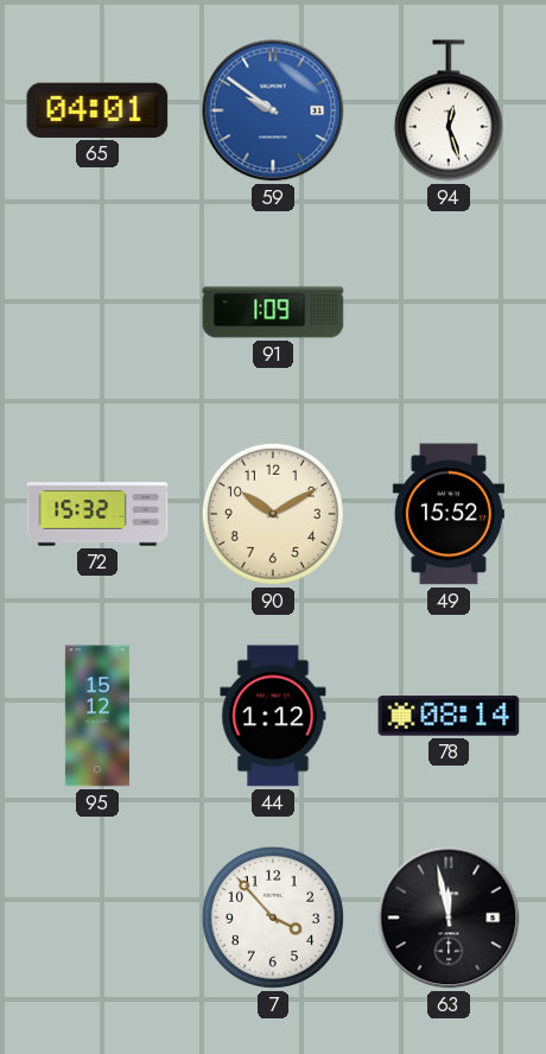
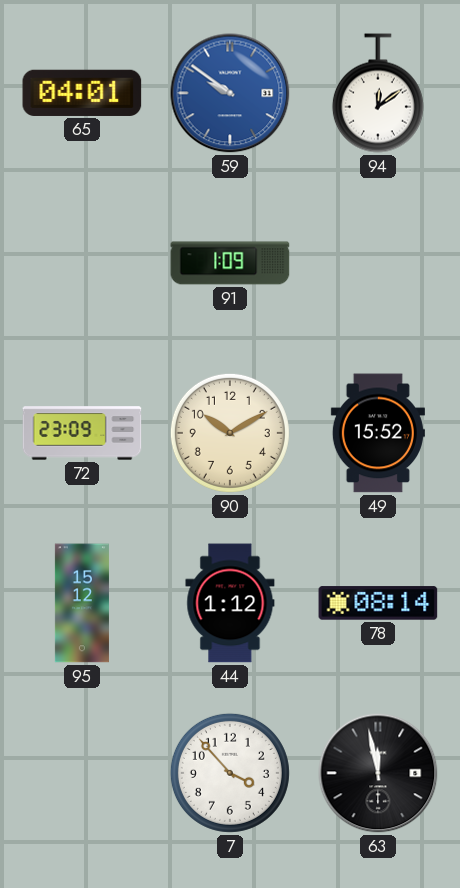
94: 12:27 -> 12:09
72: 15:32 -> 23:09
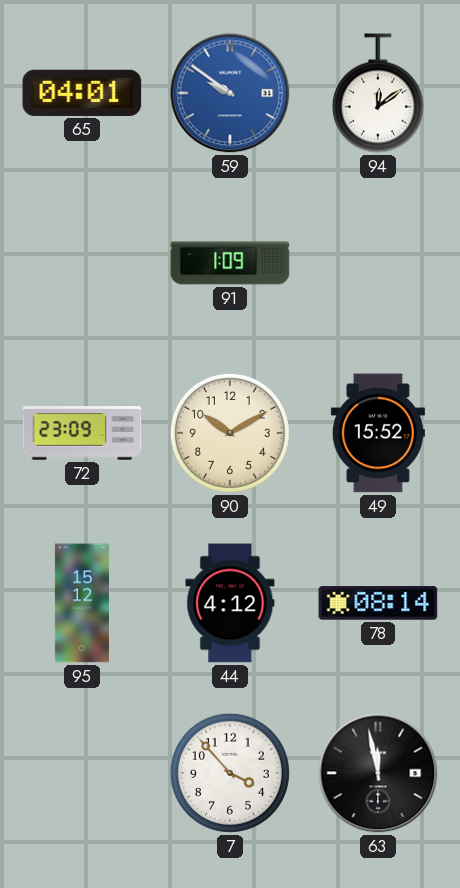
44: 1:12 -> 4:12
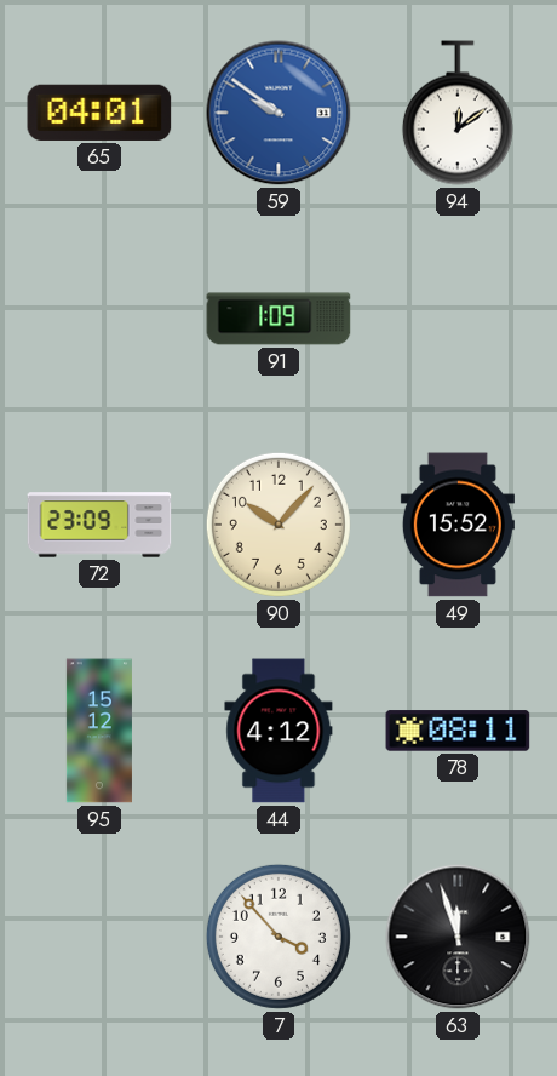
90: 10:10 -> 10:07
78: 08:14 -> 08:11
63: 11:58 -> 11:57
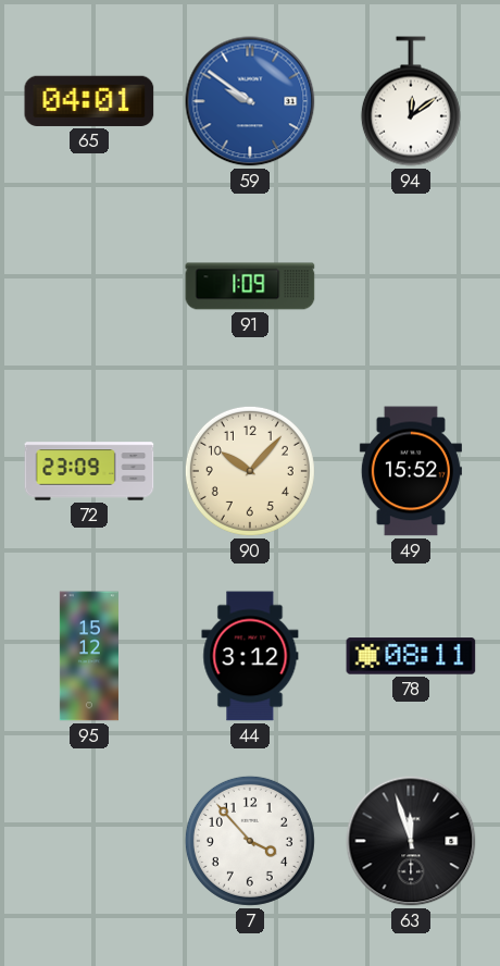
44: 4:12 -> 3:12
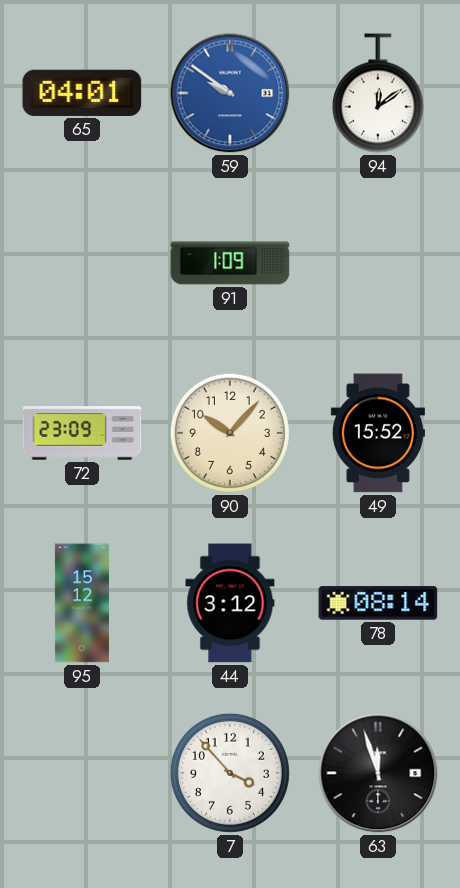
78: 08:11 -> 08:14
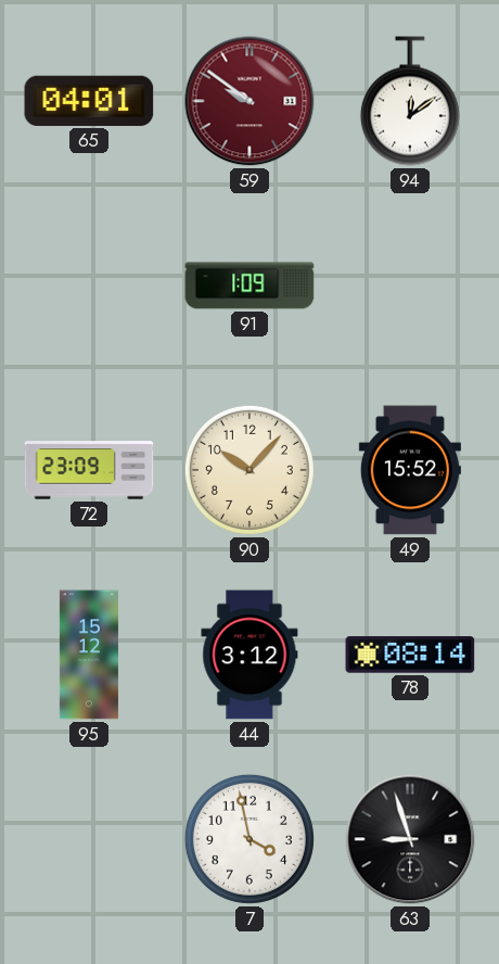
59 dial: blue -> burgundy
7: 3:53 -> 3:58
63: 11:57 -> 8:57
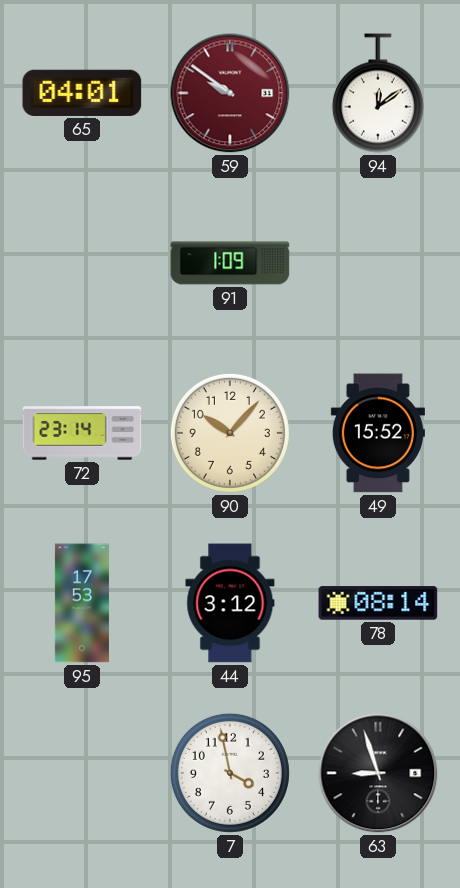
72: 23:09 -> 23:14
95: 15:12 -> 17:53
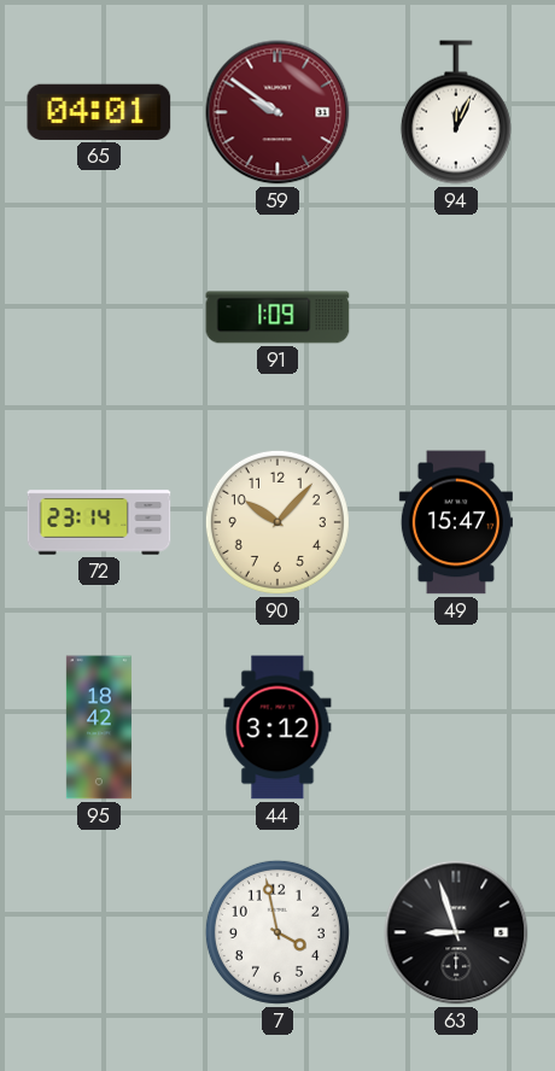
94: 12:09 -> 12:04
49: 15:52 -> 15:47
95: 17:53 -> 18:42
78: 08:14 -> none
